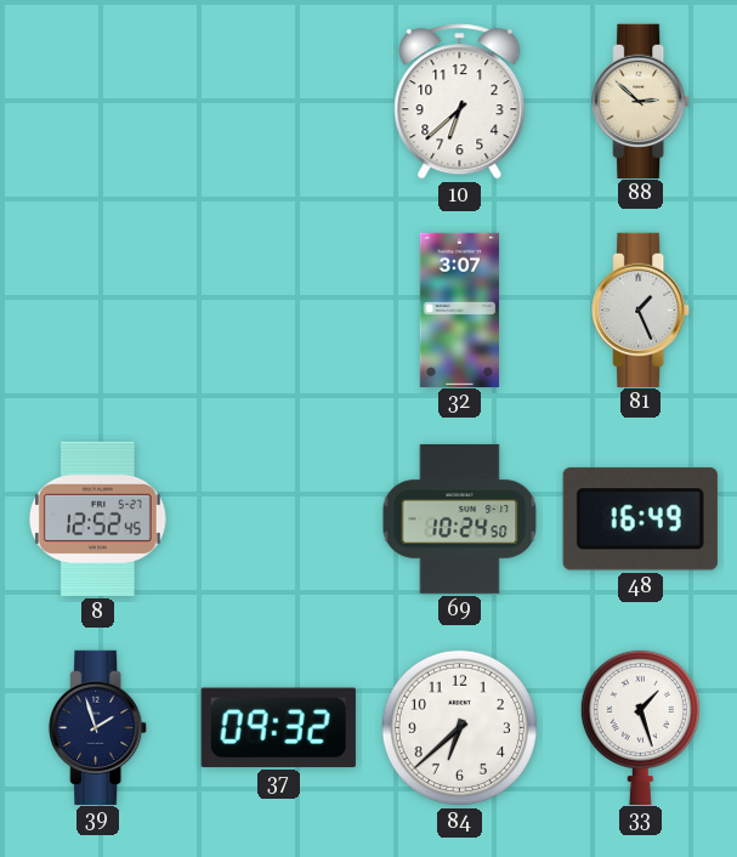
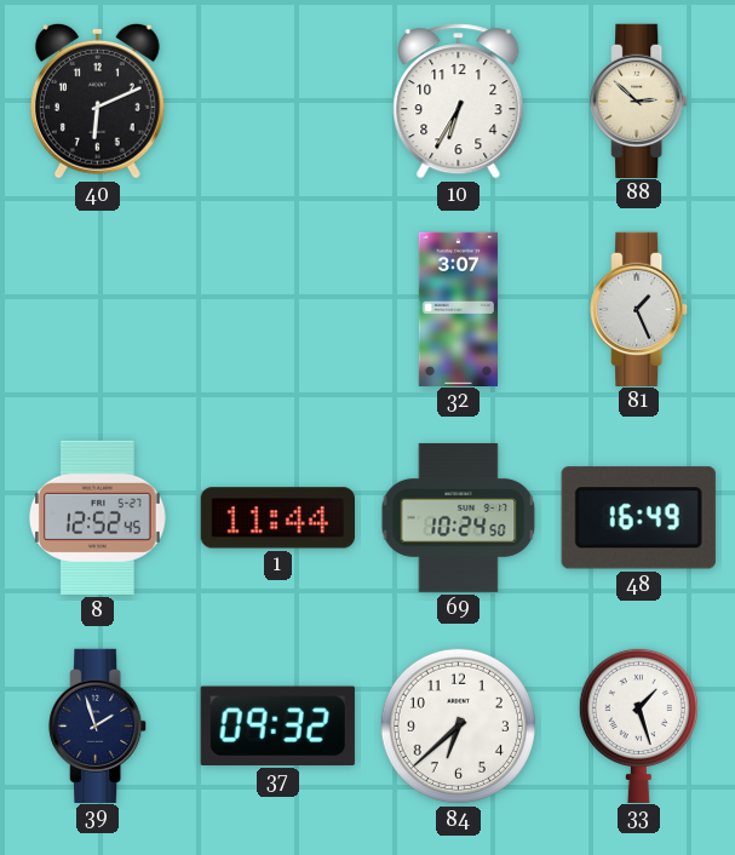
40: none -> 6:11
10: 6:38 -> 6:35
1: none -> 11:44
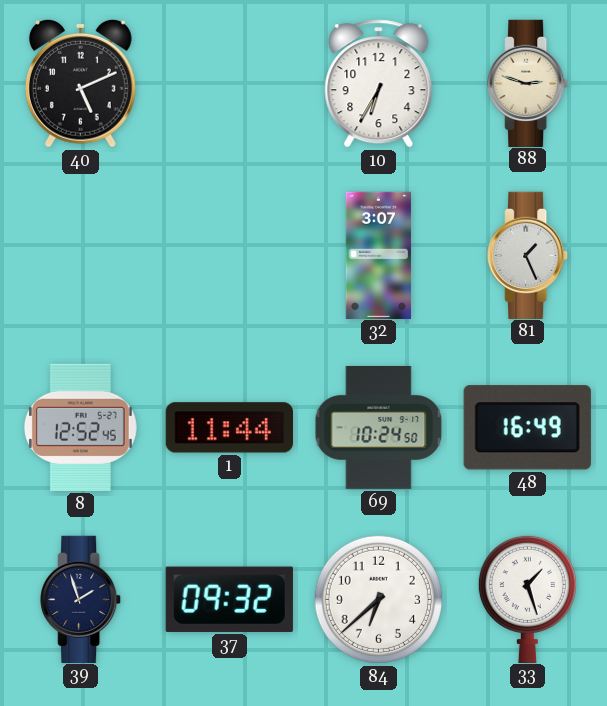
40: 6:11 -> 5:11
88: 2:52 -> 2:48
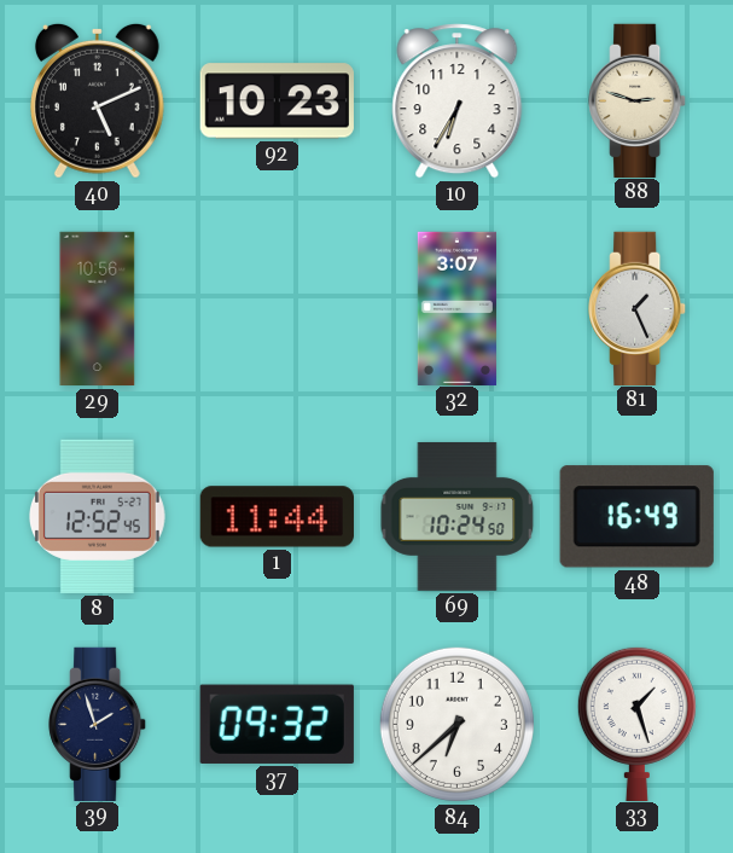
92: none -> 10:23
29: none -> 10:56
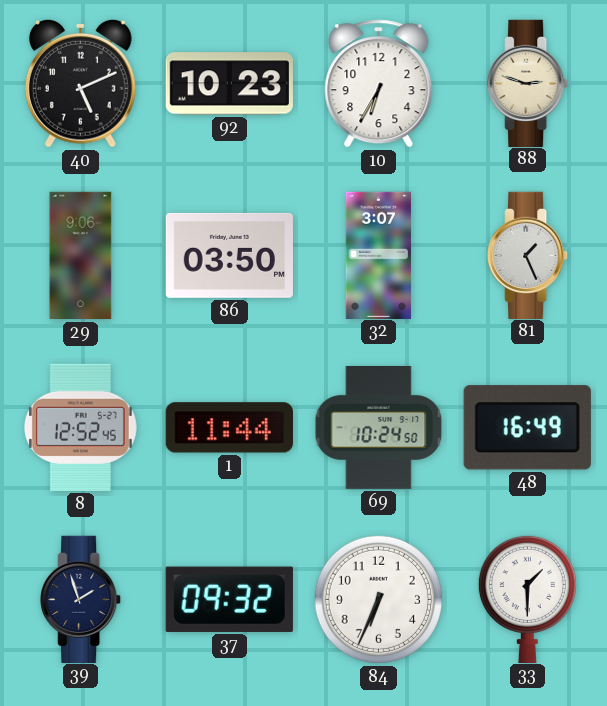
29: 10:56 -> 9:06
86: none -> 03:50
84: 6:38 -> 6:34
33: 1:27 -> 1:30
